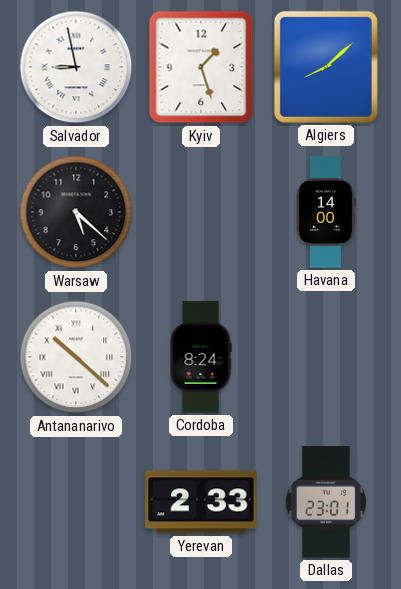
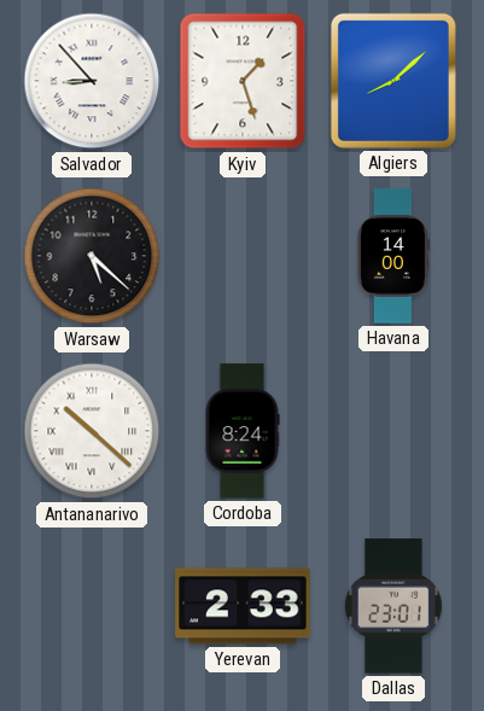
Salvador: 8:58 -> 8:53
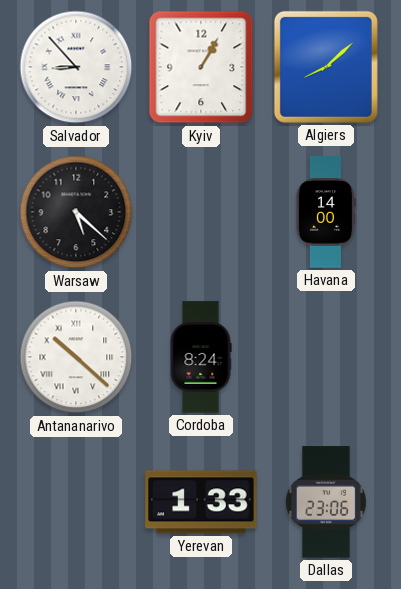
Kyiv: 1:27 -> 1:05
Yerevan: 2:33 -> 1:33
Dallas: 23:01 -> 23:06
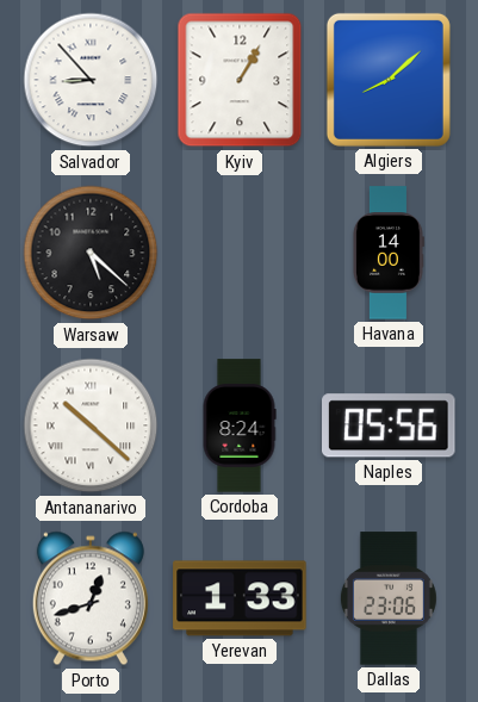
Naples: none -> 05:56
Porto: none -> 12:42
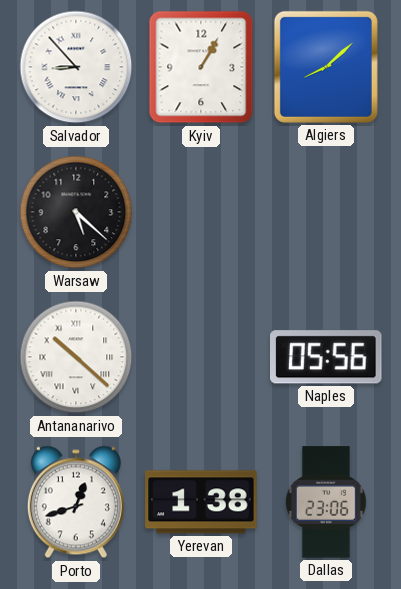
Havana: 14:00 -> none
Cordoba: 8:24 -> none
Yerevan: 1:33 -> 1:38
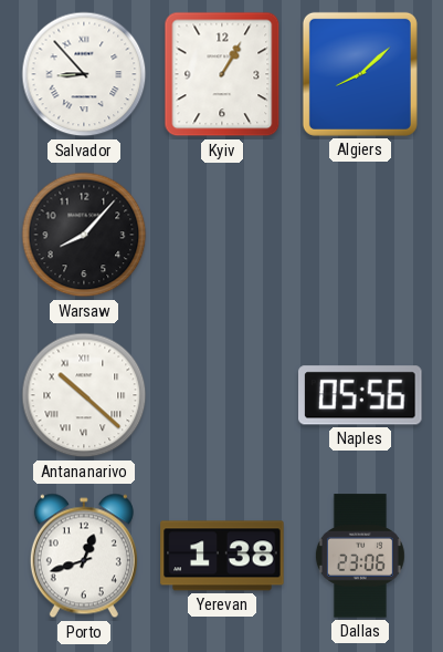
Warsaw: 5:22 -> 8:07
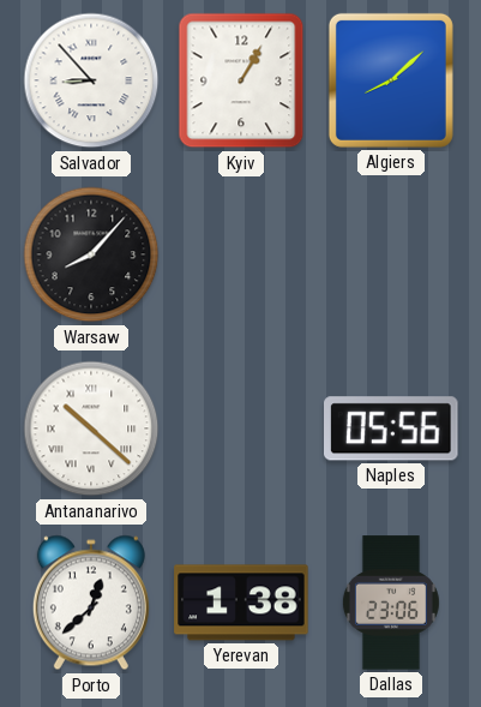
Porto: 12:42 -> 12:38
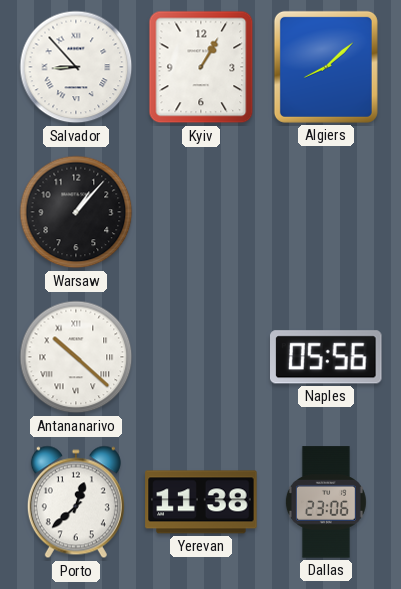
Warsaw: 8:07 -> 1:07
Yerevan: 1:38 -> 11:38
